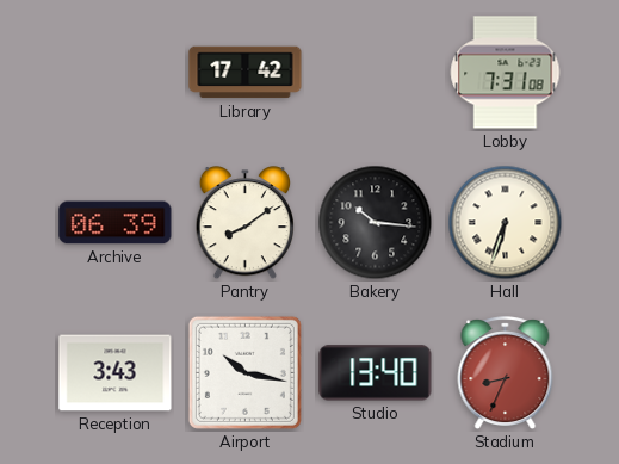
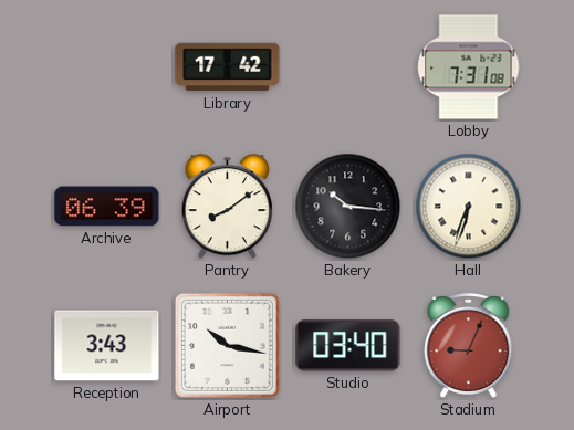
Studio: 13:40 -> 03:40
Stadium: 8:34 -> 9:04
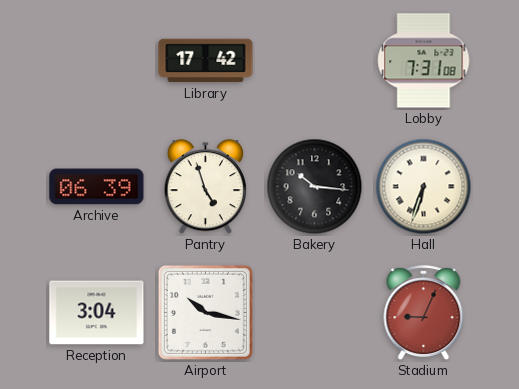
Pantry: 8:09 -> 4:57
Reception: 3:43 -> 3:04
Studio: 03:40 -> none
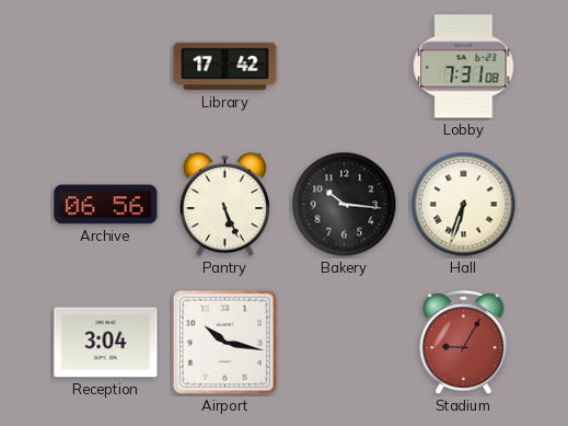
Archive: 06:39 -> 06:56
Pantry: 4:57 -> 5:26
Stadium: 9:04 -> 9:05
